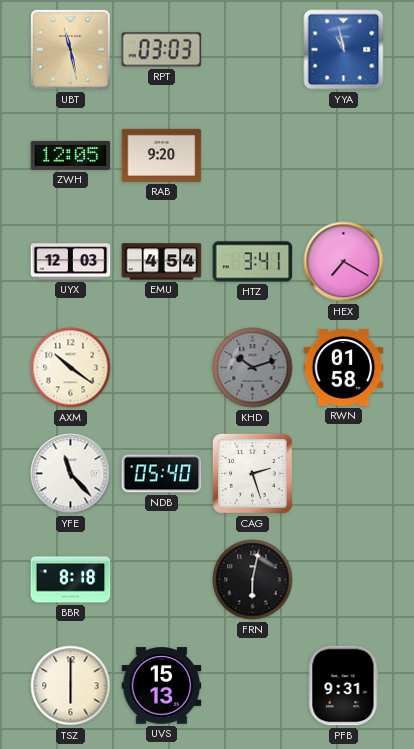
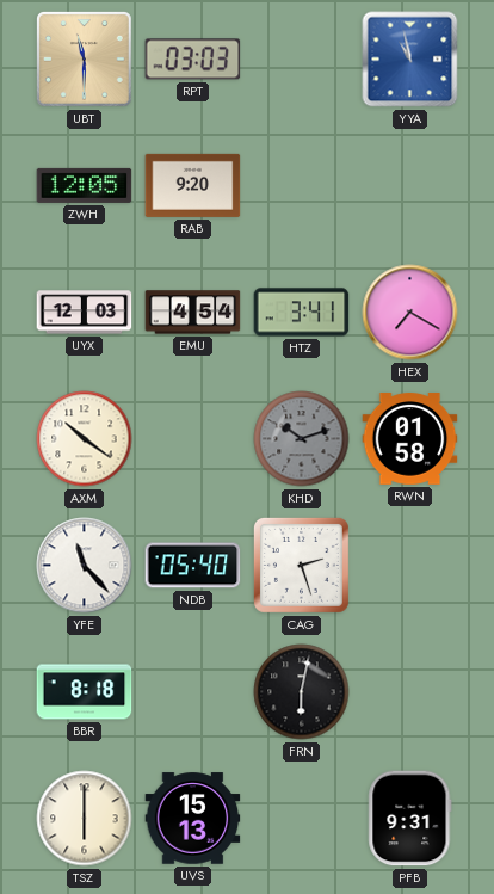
UBT: 11:28 -> 11:30
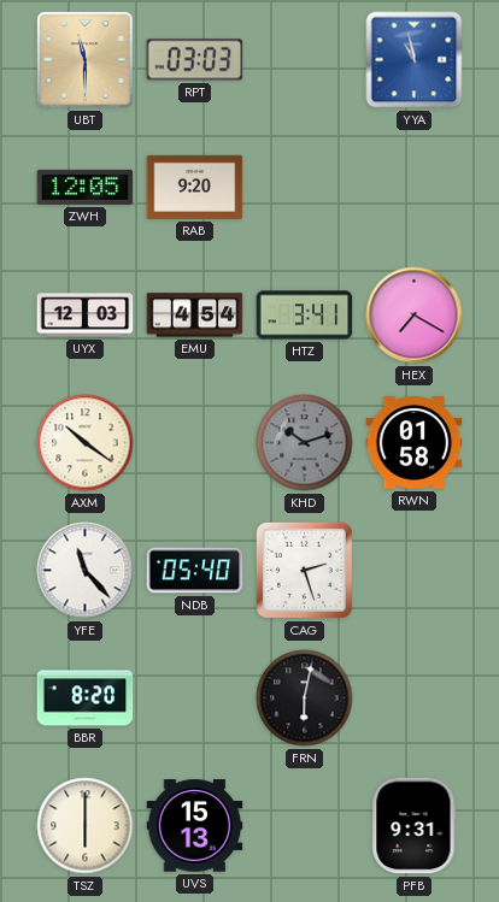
BBR: 8:18 -> 8:20
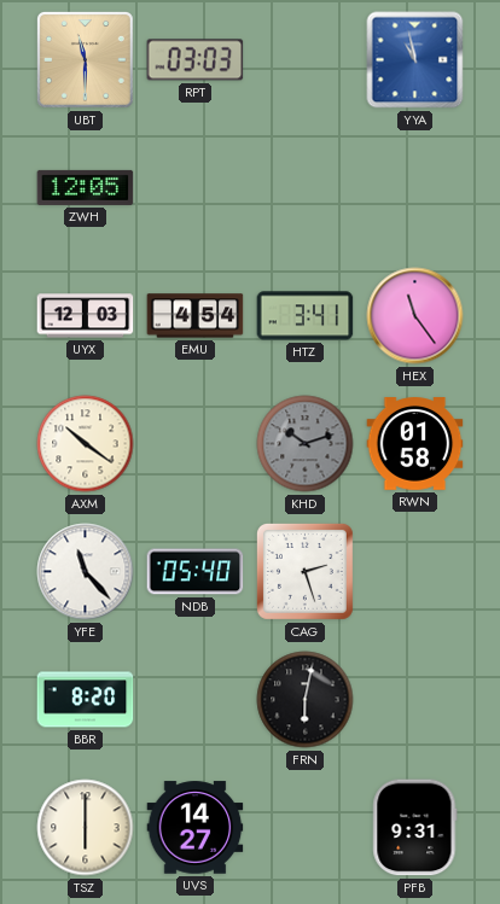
RAB: 9:20 -> none
HEX: 7:20 -> 11:24
UVS: 15:13 -> 14:27
